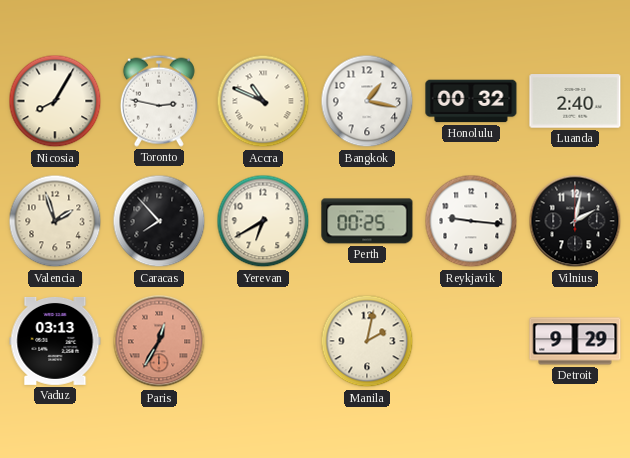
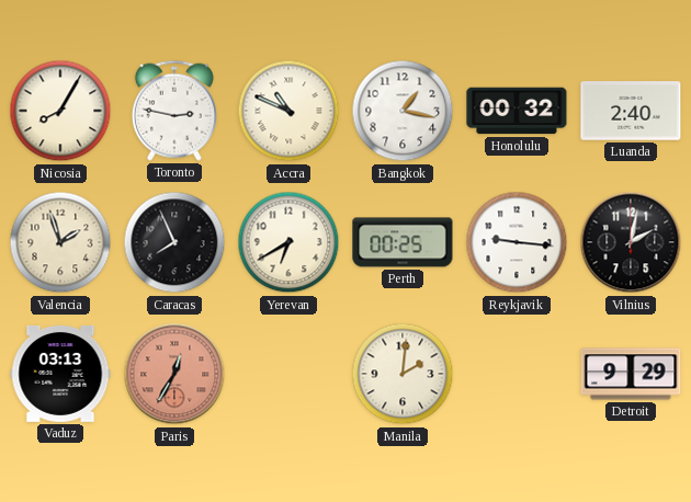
Caracas: 7:53 -> 7:56
Manila: 2:02 -> 2:01
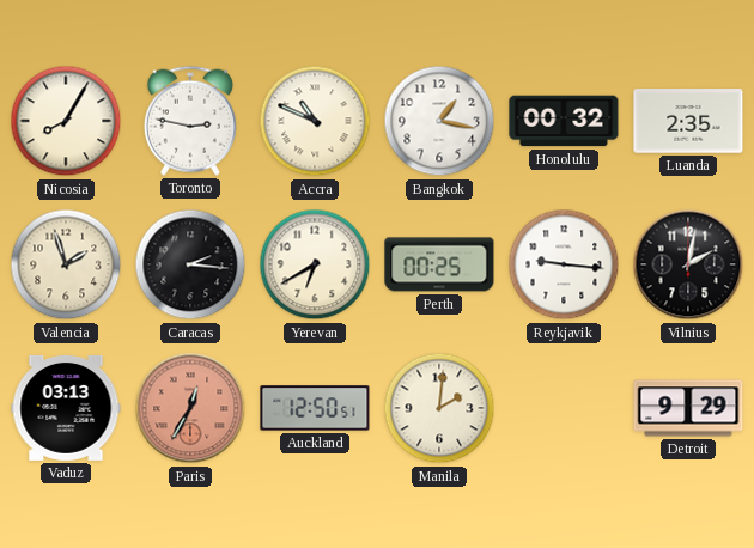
Luanda: 2:40 -> 2:35
Caracas: 7:56 -> 2:16
Auckland: none -> 12:50
